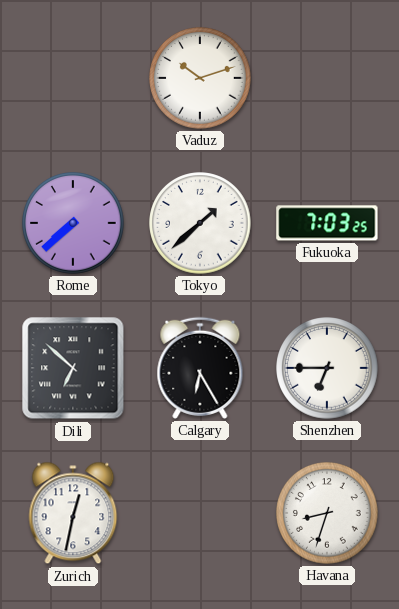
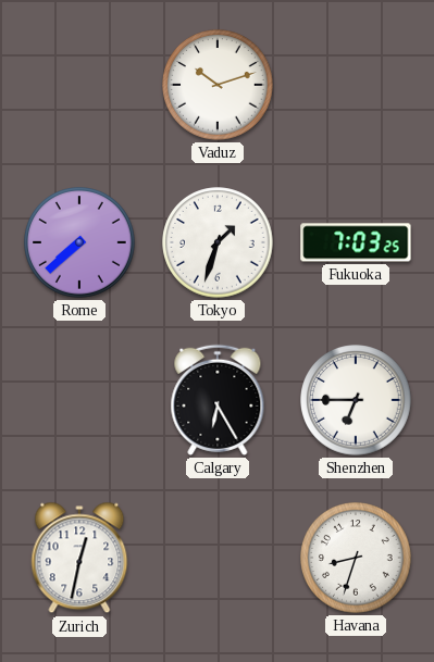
Tokyo: 1:38 -> 1:33
Dili: 6:52 -> none
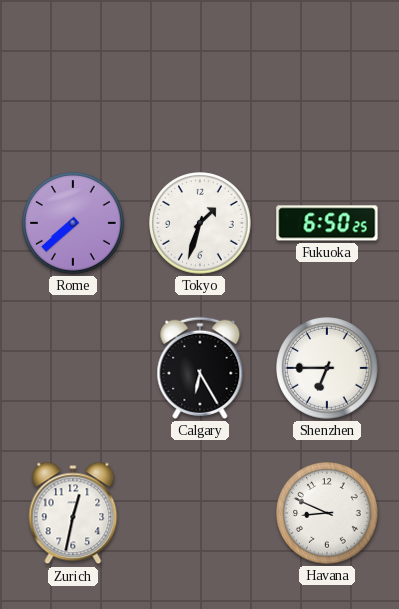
Vaduz: 10:12 -> none
Fukuoka: 7:03 -> 6:50
Havana: 8:33 -> 8:49
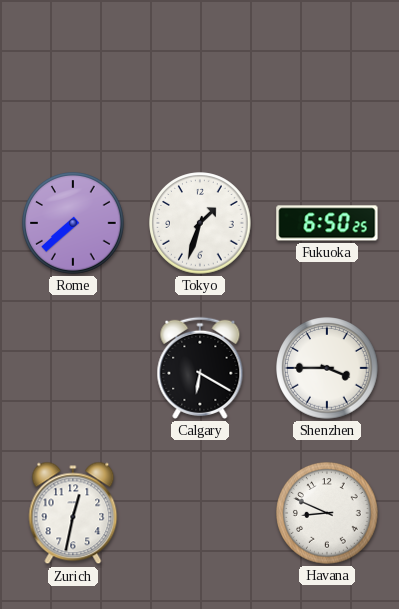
Calgary: 6:25 -> 6:20
Shenzhen: 6:45 -> 3:45
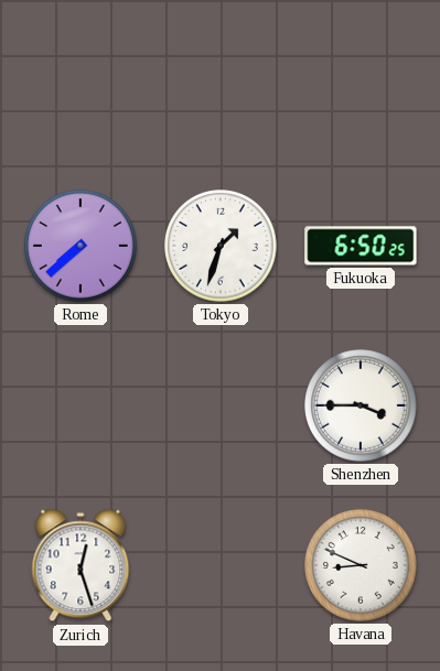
Calgary: 6:20 -> none
Zurich: 12:32 -> 12:27
